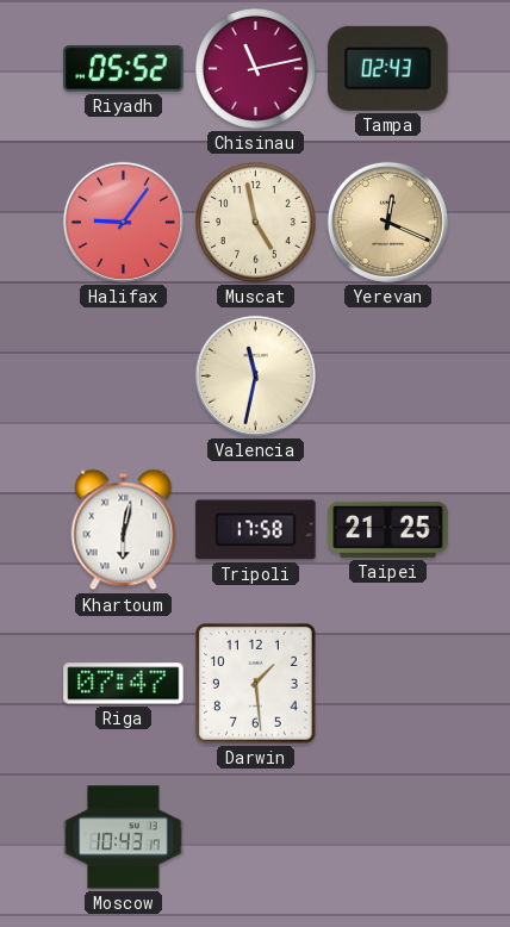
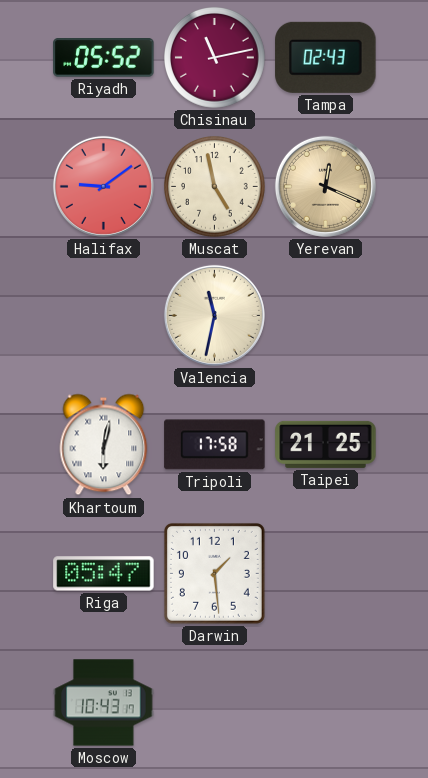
Halifax: 9:06 -> 9:09
Riga: 07:47 -> 05:47
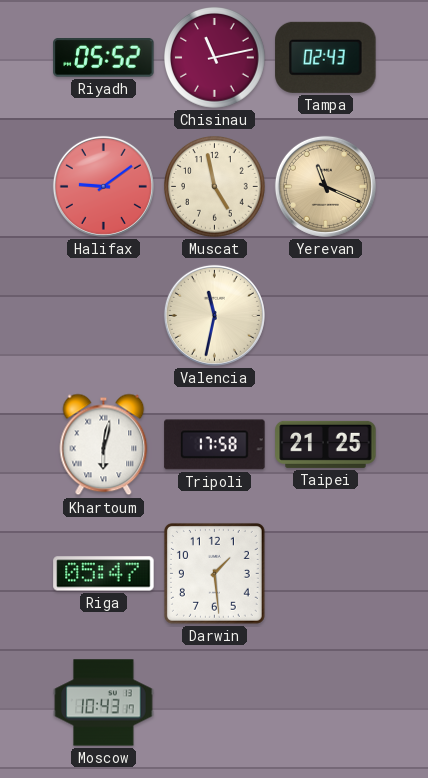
Yerevan: 12:19 -> 11:19
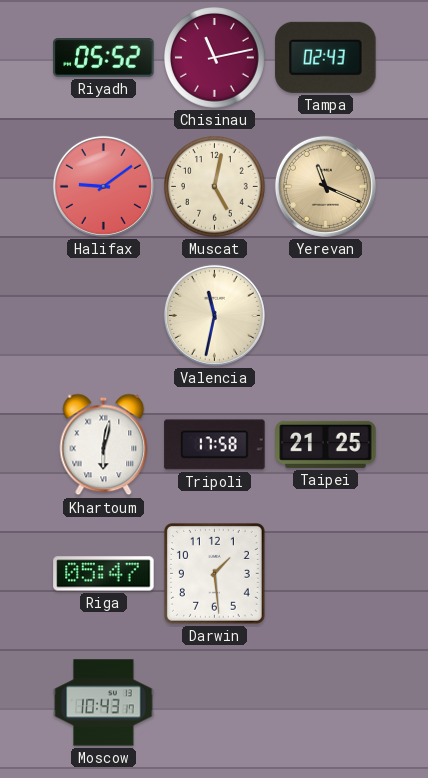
Muscat: 4:58 -> 5:02
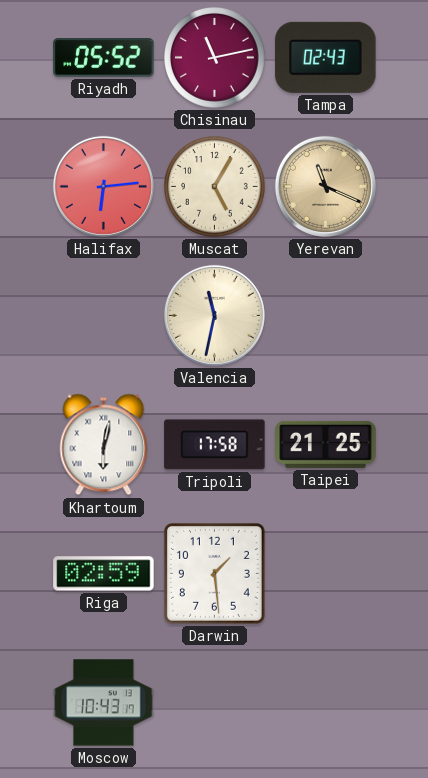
Halifax: 9:09 -> 6:14
Muscat: 5:02 -> 5:05
Riga: 05:47 -> 02:59
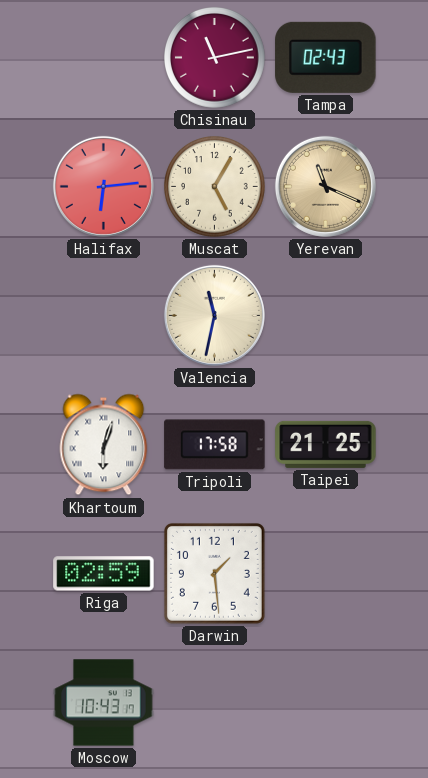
Riyadh: 05:52 -> none
Khartoum: 6:02 -> 6:03
